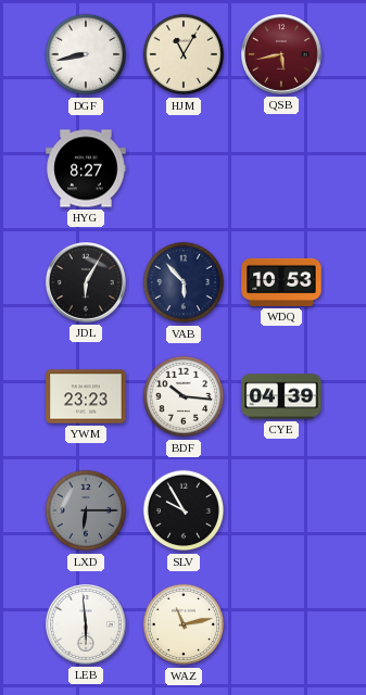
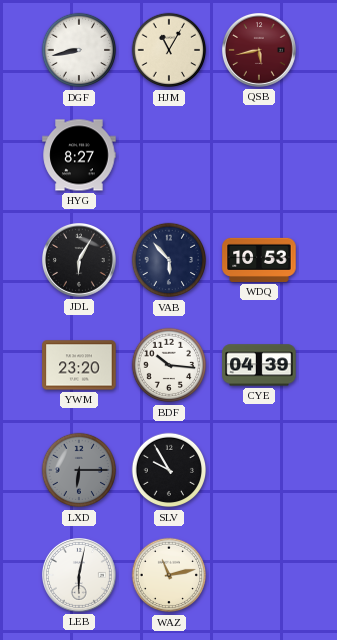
YWM: 23:23 -> 23:20
LEB: 5:59 -> 6:02
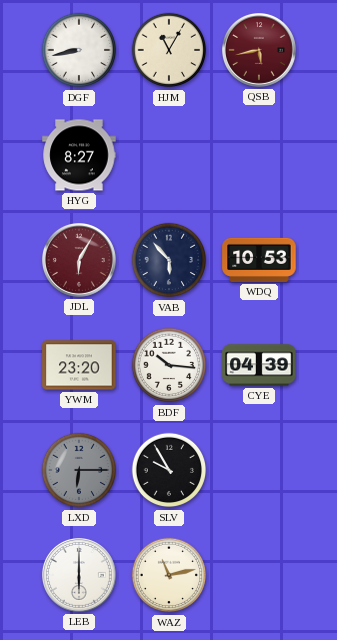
JDL dial: black -> burgundy
LEB: 6:02 -> 6:00
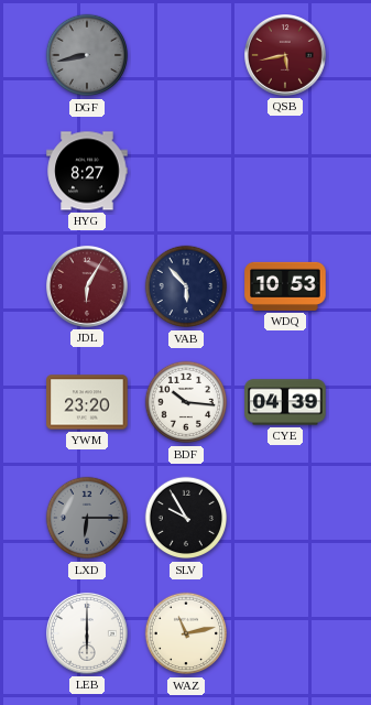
DGF dial: white -> grey
HJM: 11:05 -> none
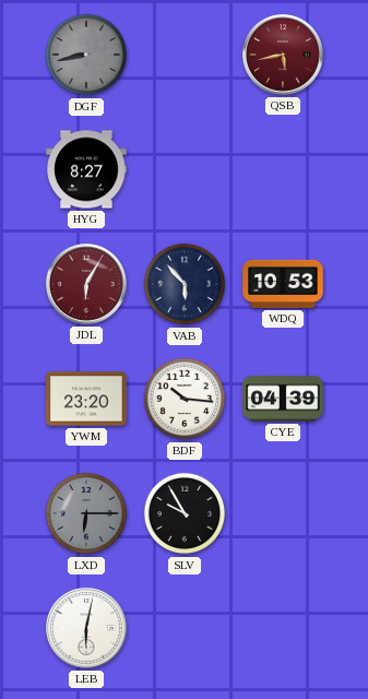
LEB: 6:00 -> 6:02
WAZ: 11:13 -> none
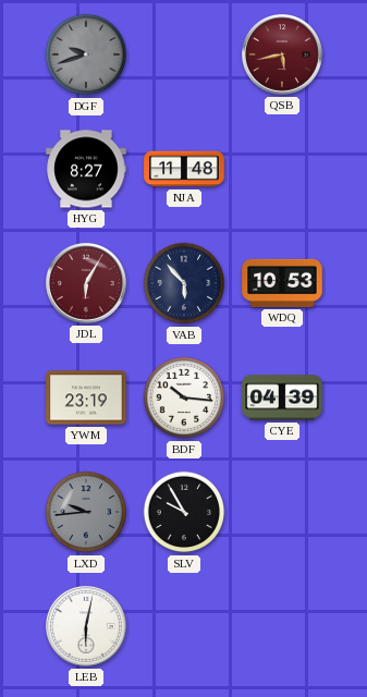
DGF: 8:43 -> 9:42
NJA: none -> 11:48
YWM: 23:20 -> 23:19
LXD: 6:15 -> 9:44
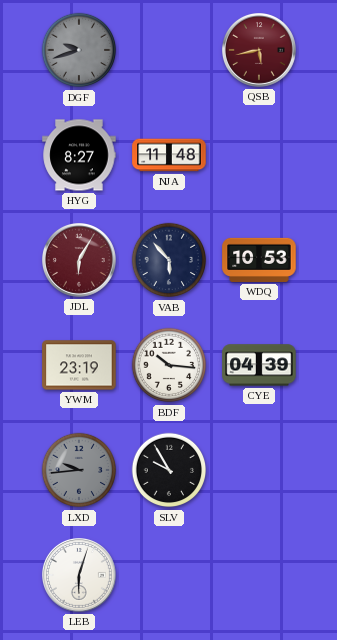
LEB: 6:02 -> 6:03
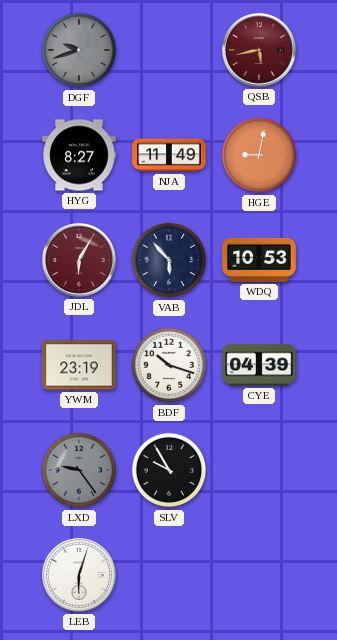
NJA: 11:48 -> 11:49
HGE: none -> 9:02
BDF: 10:16 -> 10:18
LXD: 9:44 -> 9:24
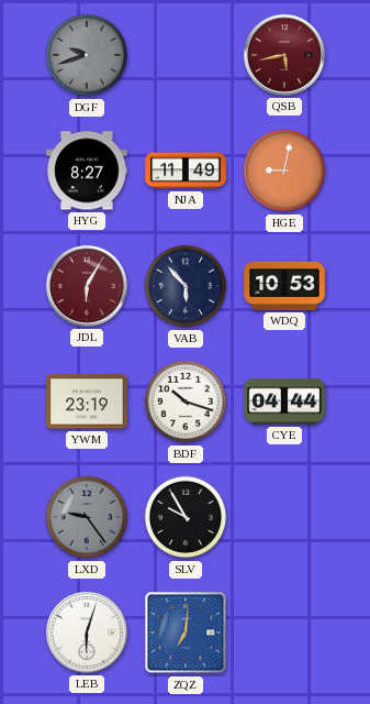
CYE: 04:39 -> 04:44
ZQZ: none -> 7:01
